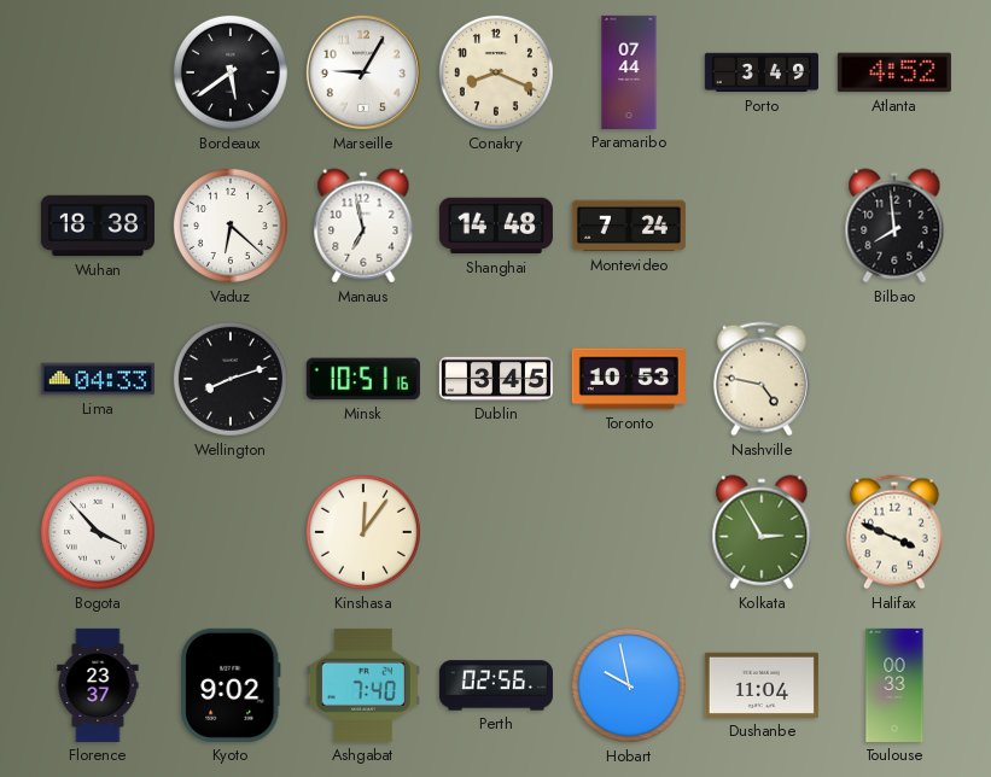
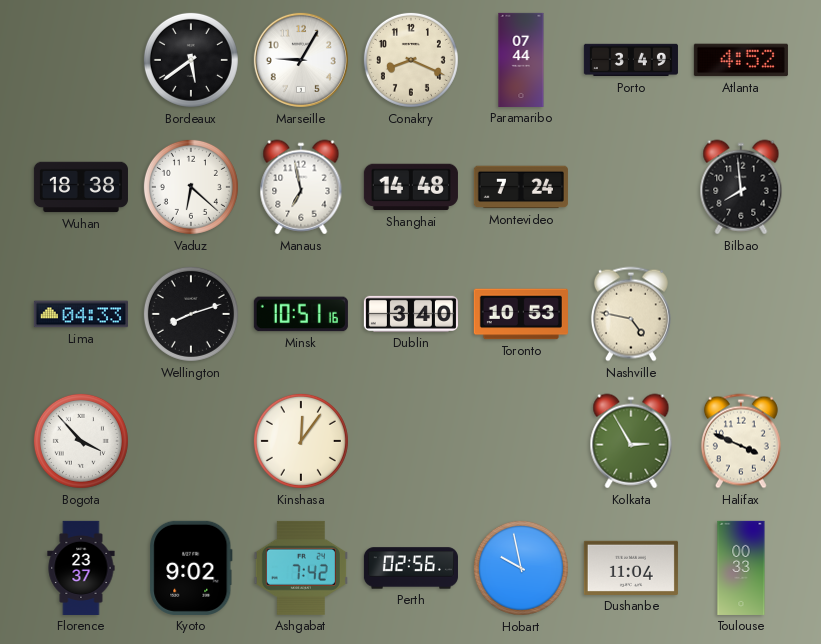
Dublin: 3:45 -> 3:40
Ashgabat: 7:40 -> 7:42
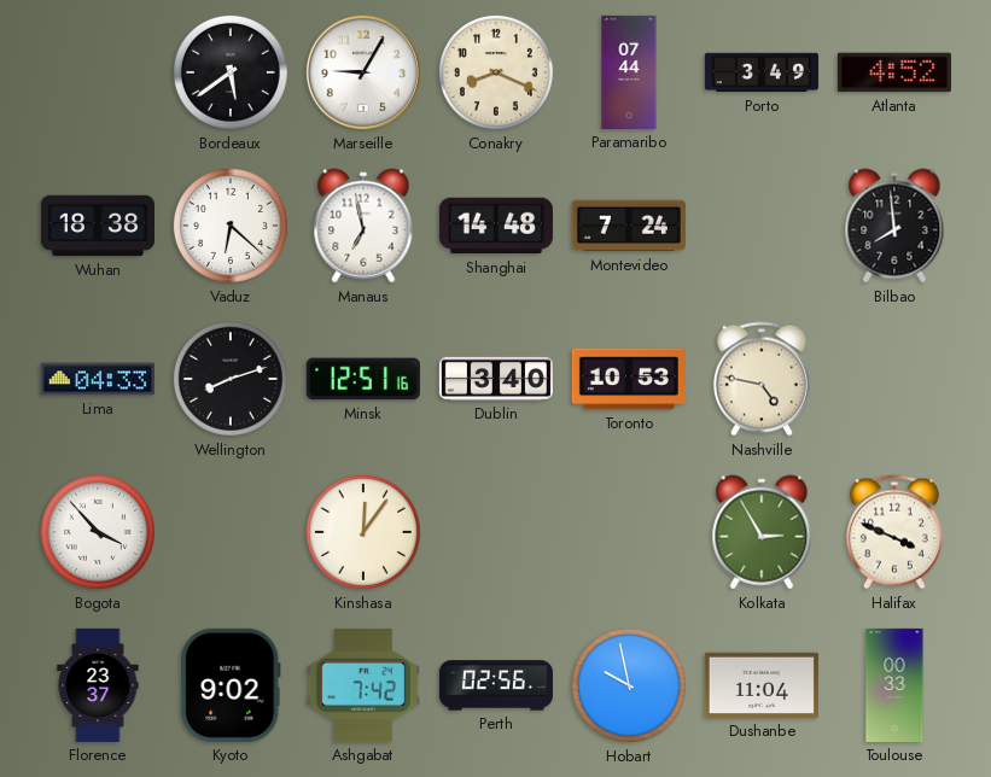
Minsk: 10:51 -> 12:51
